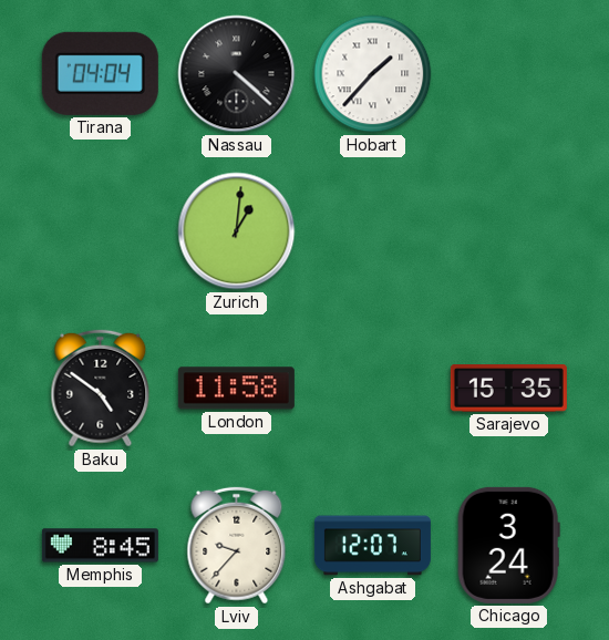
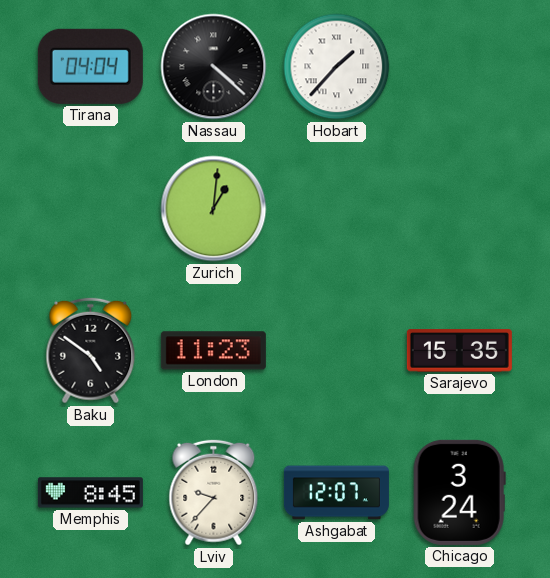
London: 11:58 -> 11:23
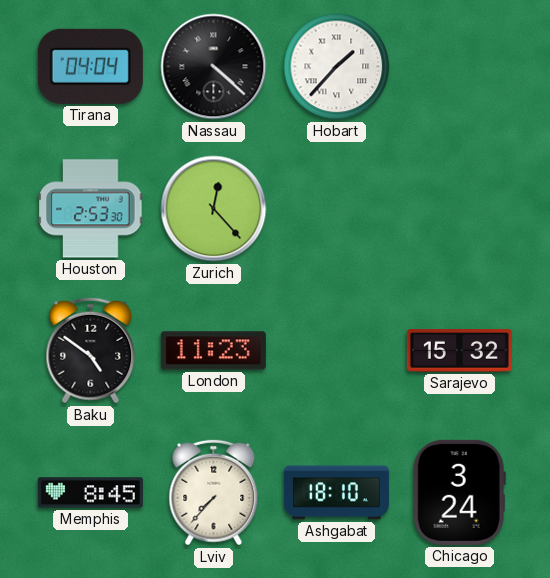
Houston: none -> 2:53
Zurich: 1:01 -> 12:23
Sarajevo: 15:35 -> 15:32
Lviv: 9:37 -> 7:37
Ashgabat: 12:07 -> 18:10
